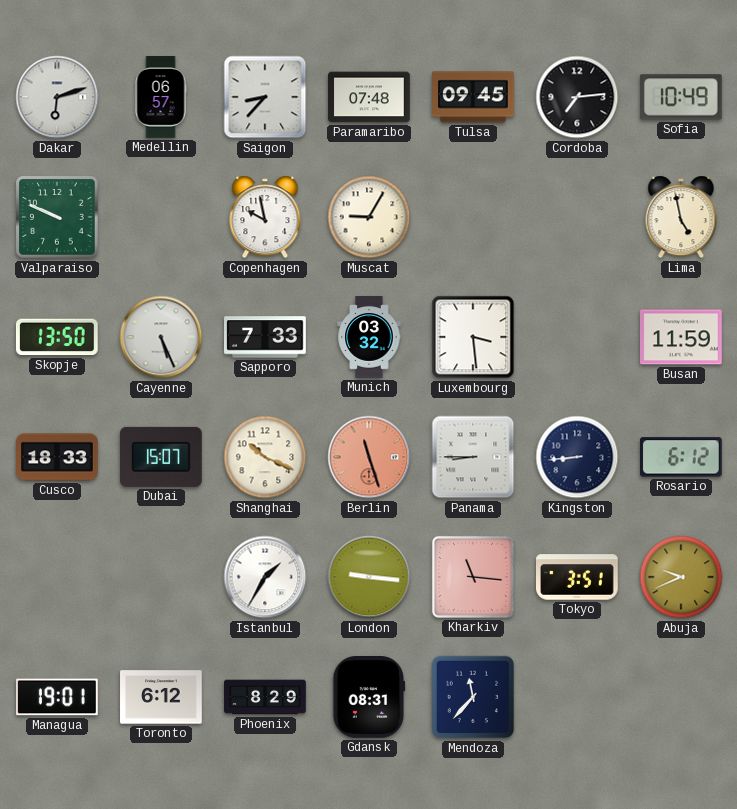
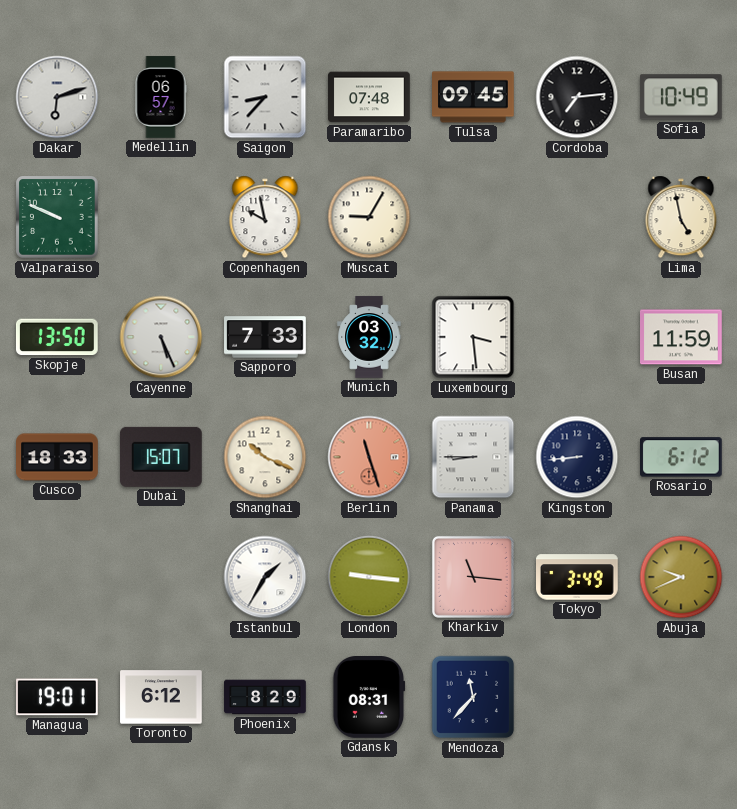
Tokyo: 3:51 -> 3:49
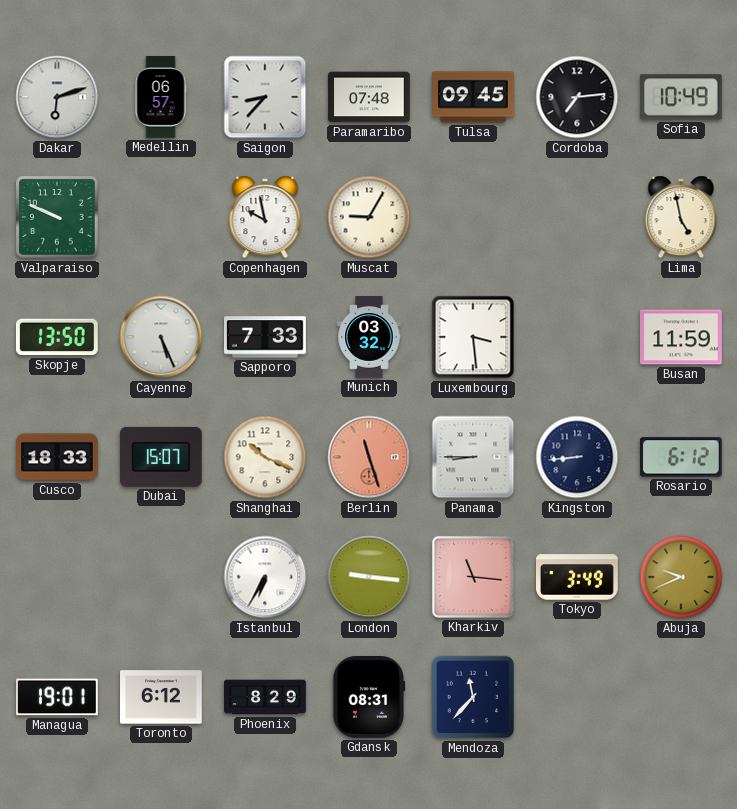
Istanbul: 1:35 -> 6:35
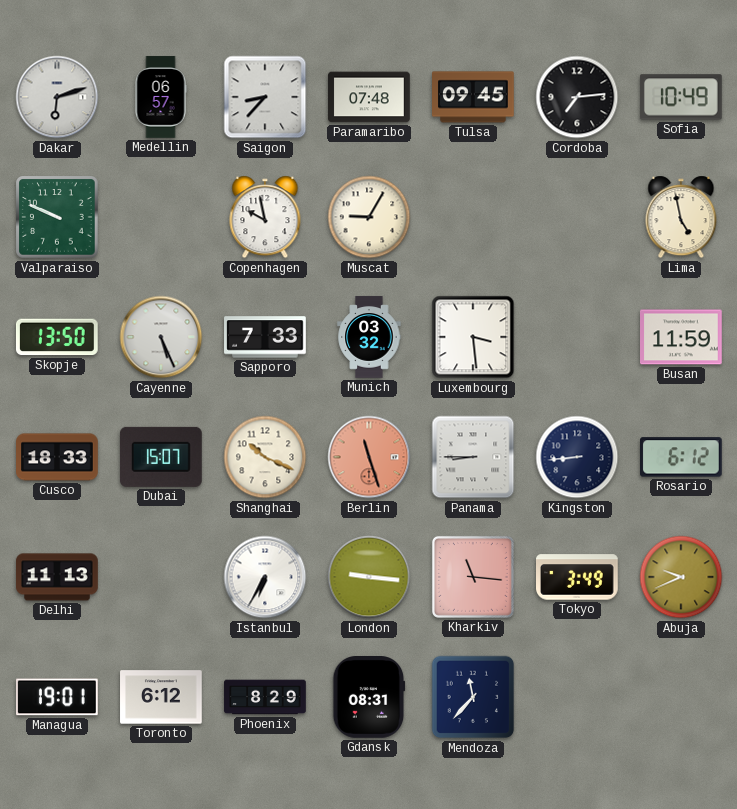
Delhi: none -> 11:13
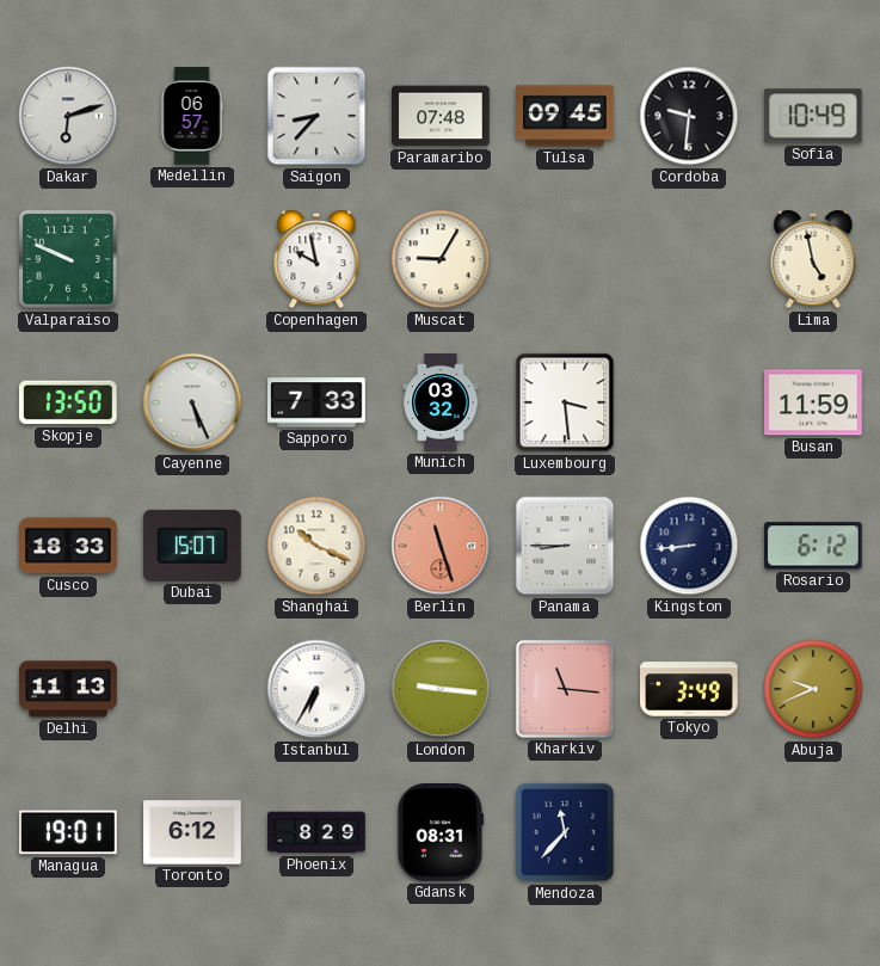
Cordoba: 7:14 -> 9:31
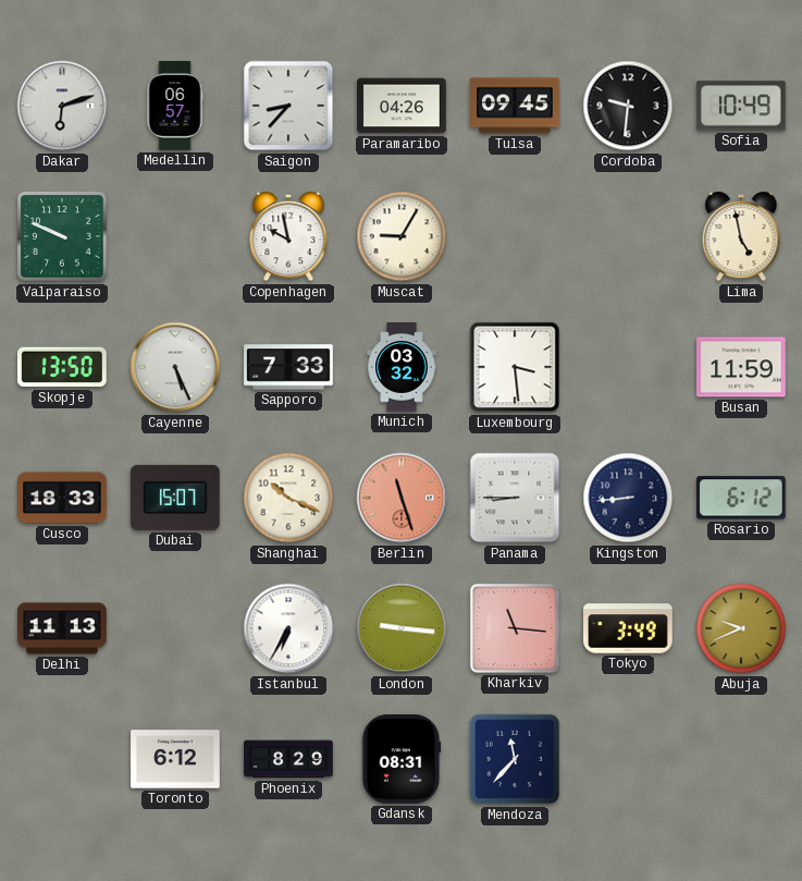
Paramaribo: 07:48 -> 04:26
Managua: 19:01 -> none
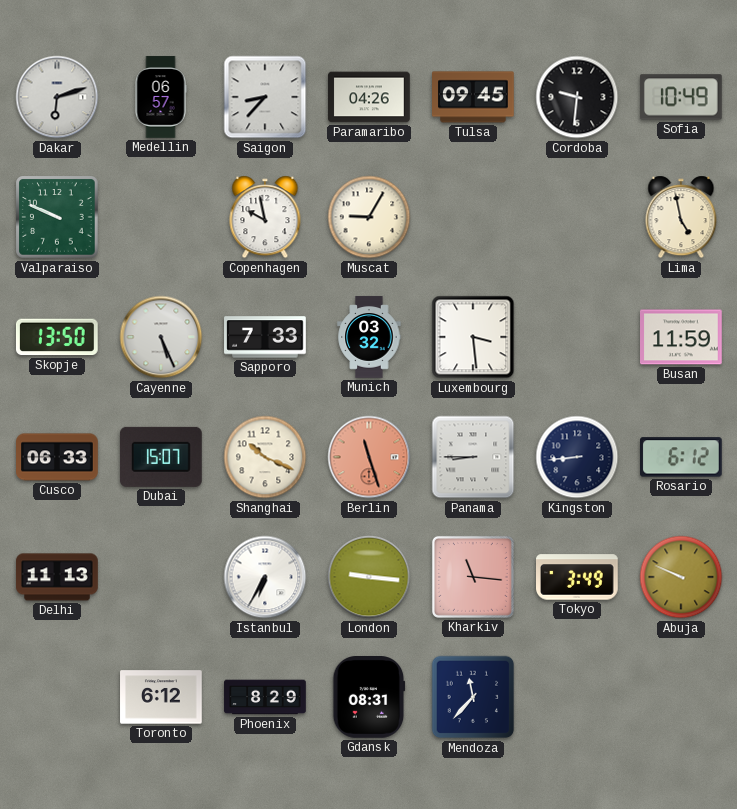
Cusco: 18:33 -> 06:33
Abuja: 9:41 -> 9:49
